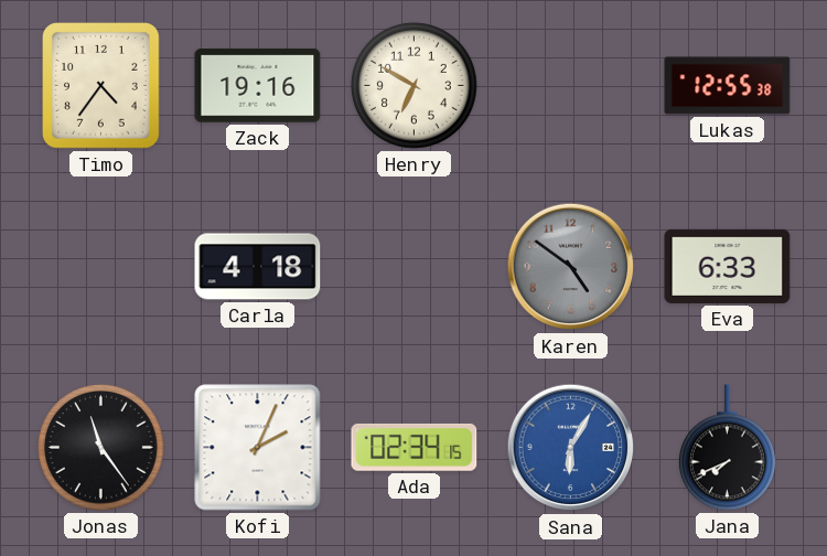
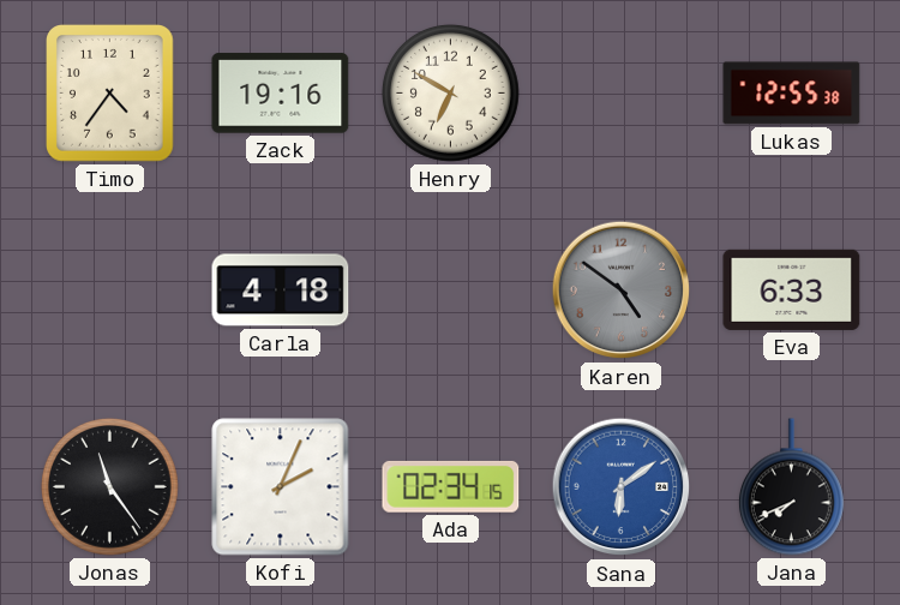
Sana: 6:05 -> 6:09
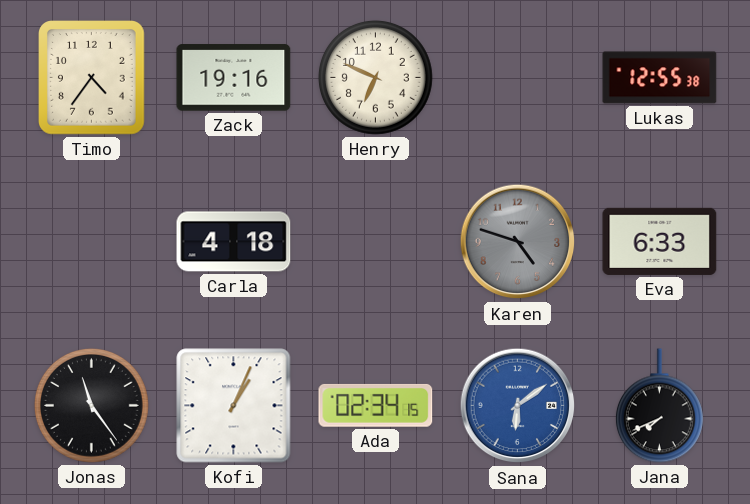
Henry: 6:50 -> 6:49
Karen: 4:51 -> 4:48
Kofi: 2:04 -> 1:04
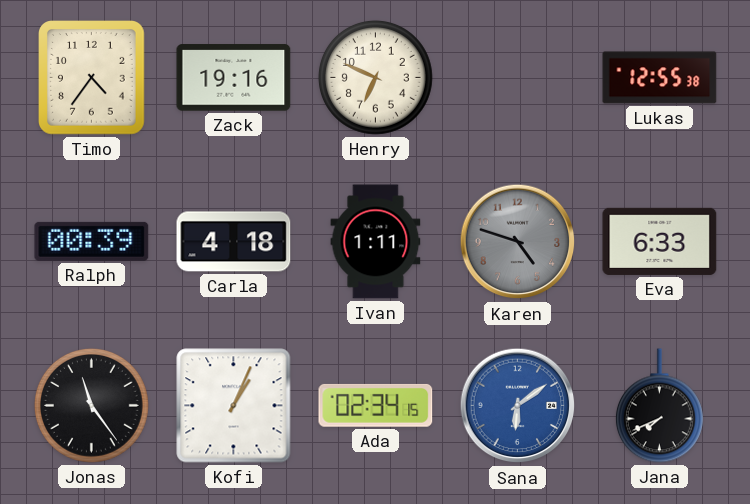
Ralph: none -> 00:39
Ivan: none -> 1:11
